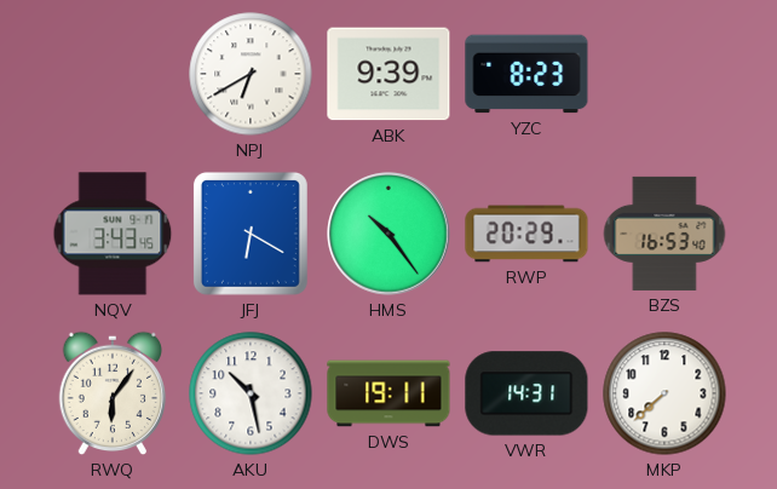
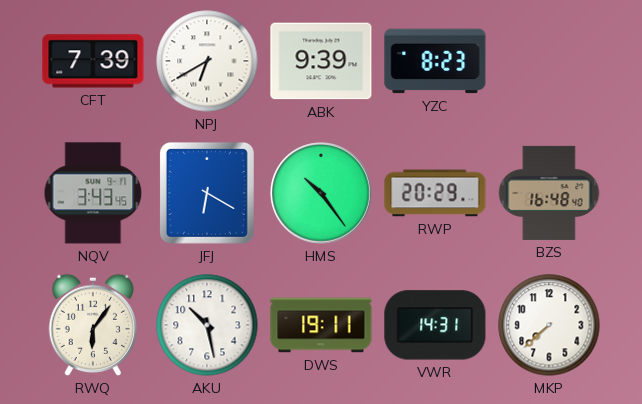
CFT: none -> 7:39
BZS: 16:53 -> 16:48
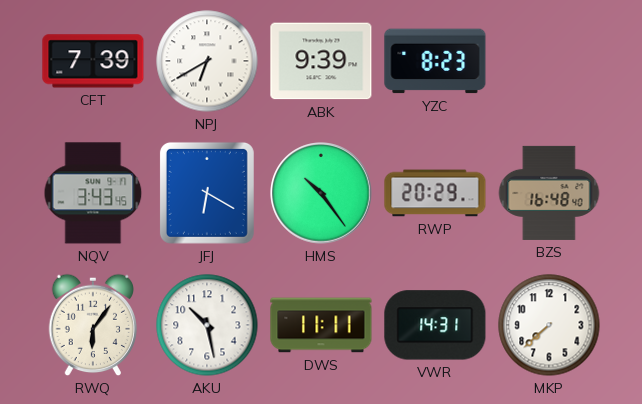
DWS: 19:11 -> 11:11
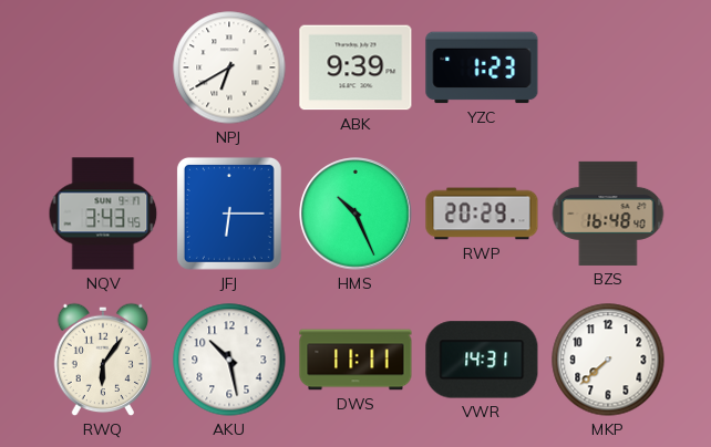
CFT: 7:39 -> none
YZC: 8:23 -> 1:23
JFJ: 6:20 -> 6:15
HMS: 10:24 -> 10:26
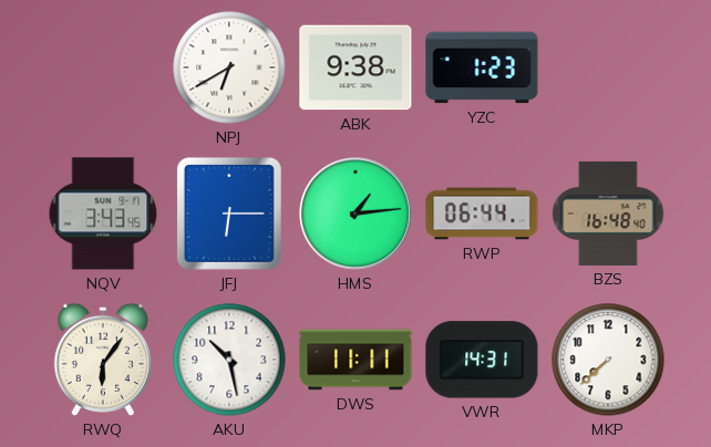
ABK: 9:39 -> 9:38
HMS: 10:26 -> 1:14
RWP: 20:29 -> 06:44
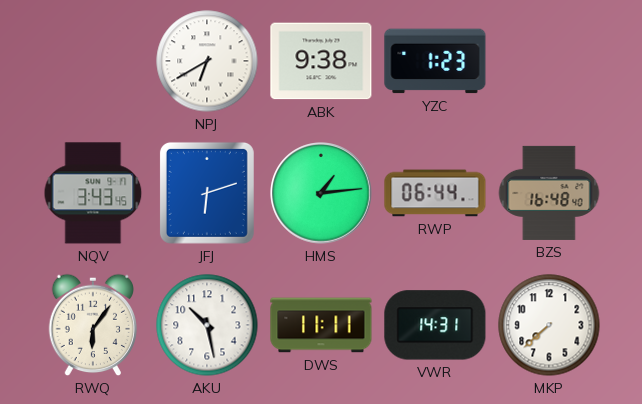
JFJ: 6:15 -> 6:12
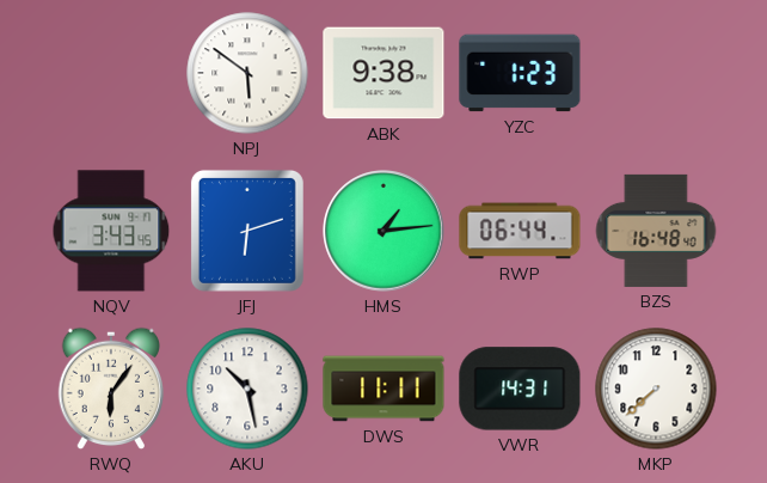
NPJ: 6:40 -> 5:51
